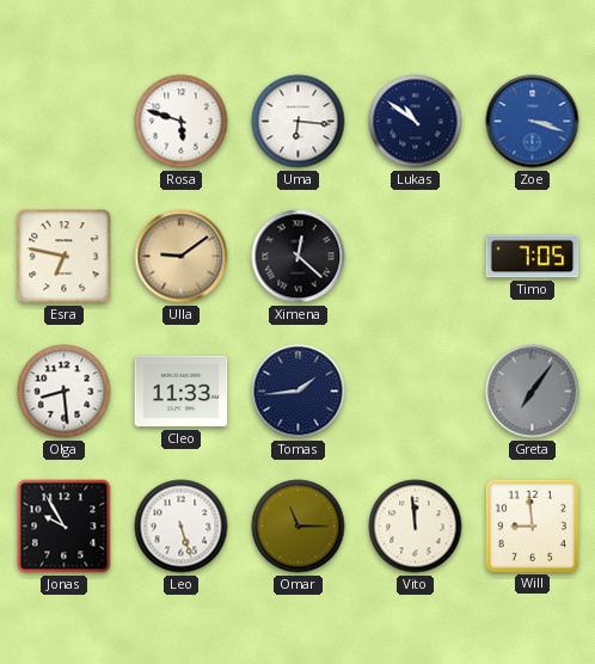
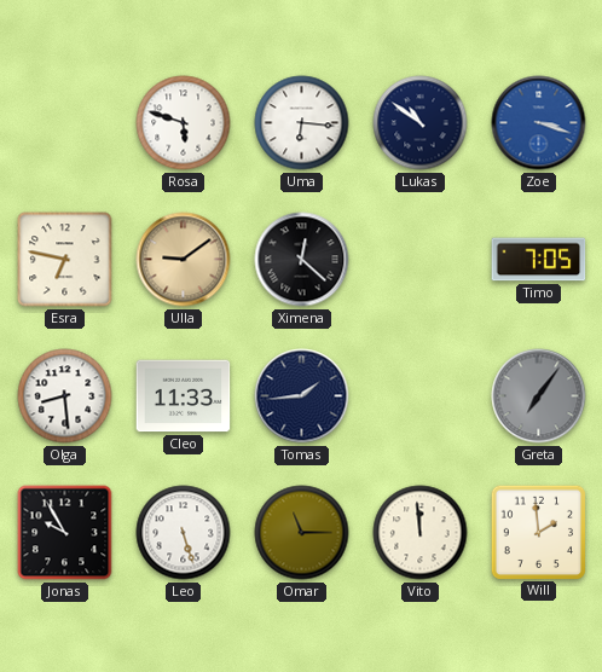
Will: 8:59 -> 1:59
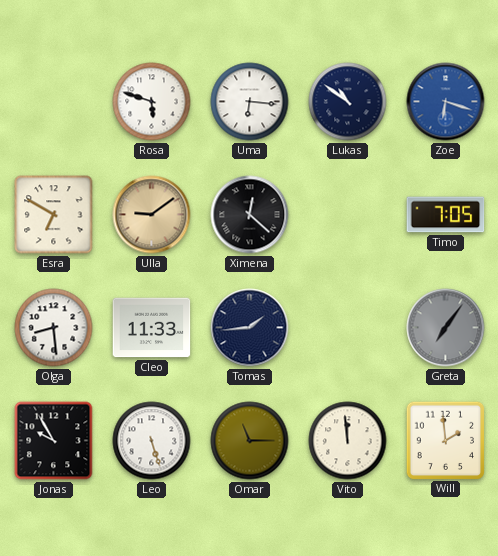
Zoe: 3:18 -> 6:18
Esra: 6:47 -> 6:50
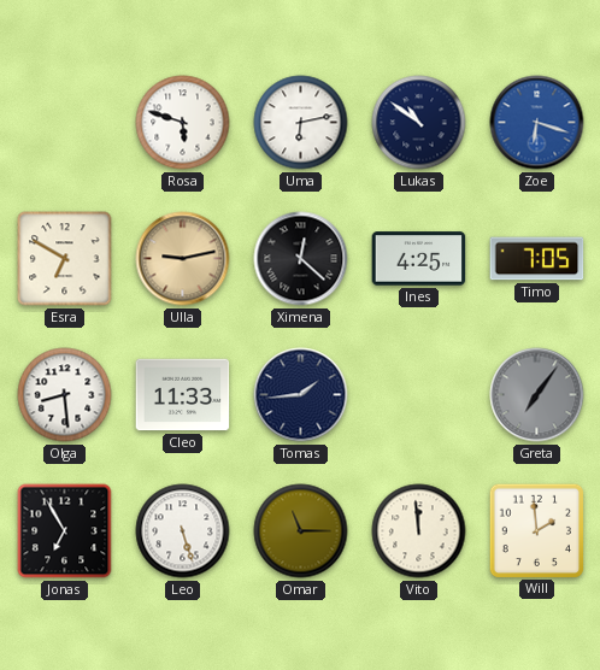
Uma: 6:16 -> 6:13
Ulla: 9:09 -> 9:13
Ines: none -> 4:25
Jonas: 9:55 -> 6:55
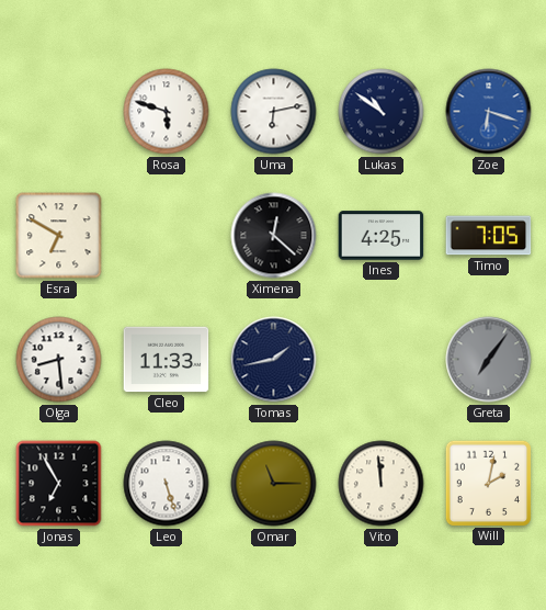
Ulla: 9:13 -> none
Tomas: 1:44 -> 1:43
Will: 1:59 -> 2:02
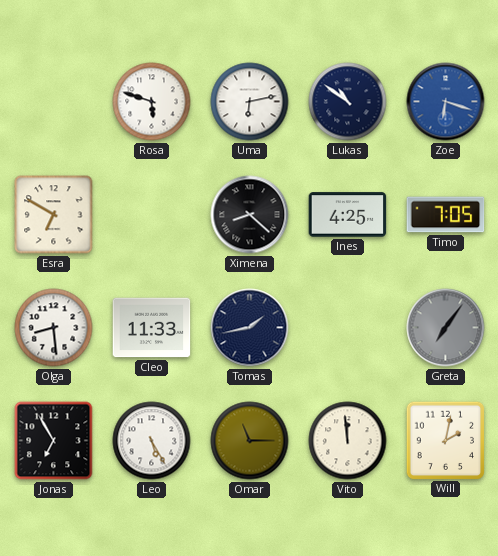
Ximena: 12:22 -> 8:22
Leo: 5:27 -> 5:25
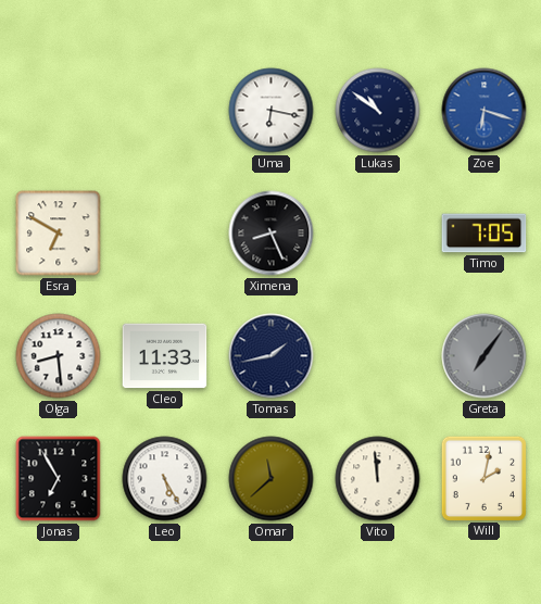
Rosa: 5:48 -> none
Uma: 6:13 -> 6:17
Ximena: 8:22 -> 8:26
Ines: 4:25 -> none
Omar: 11:15 -> 11:38
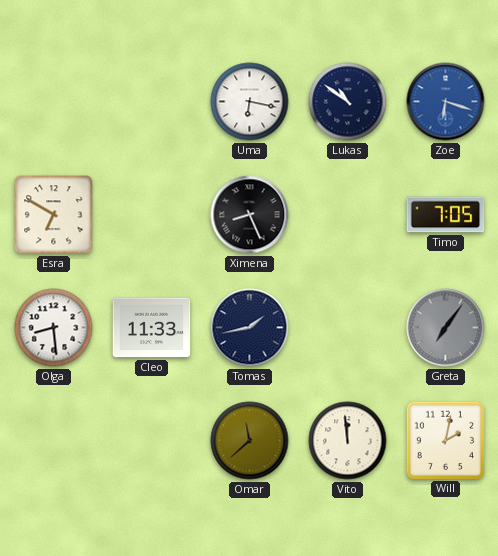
Jonas: 6:55 -> none
Leo: 5:25 -> none
